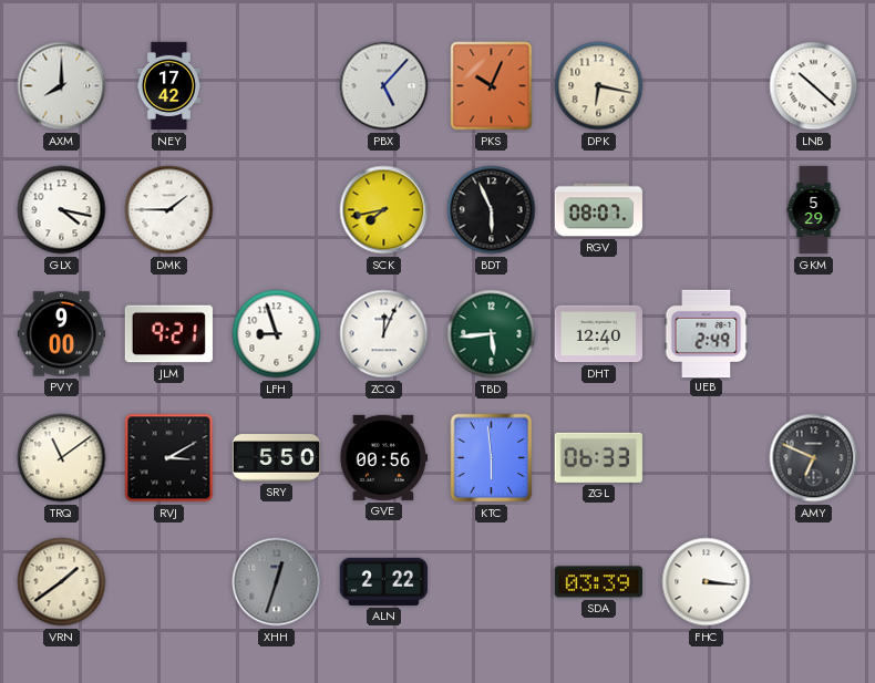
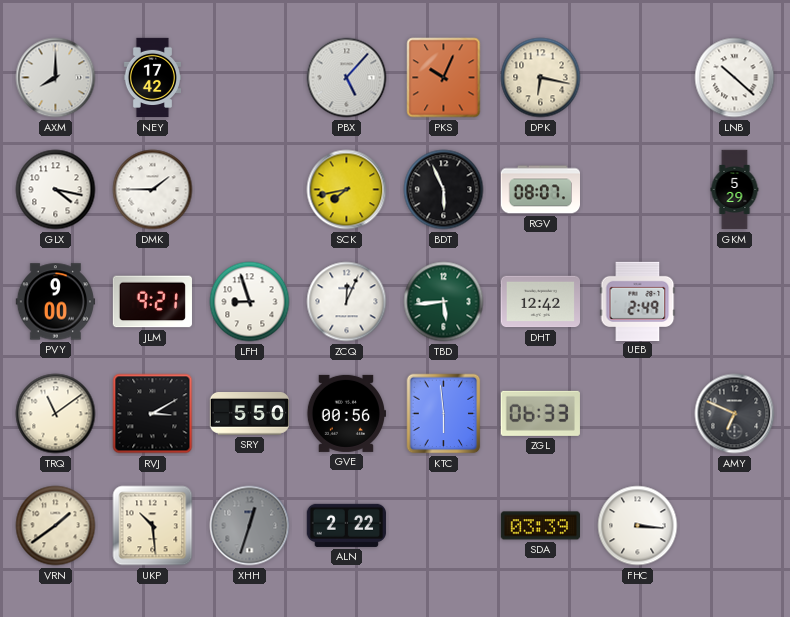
DHT: 12:40 -> 12:42
UKP: none -> 10:29
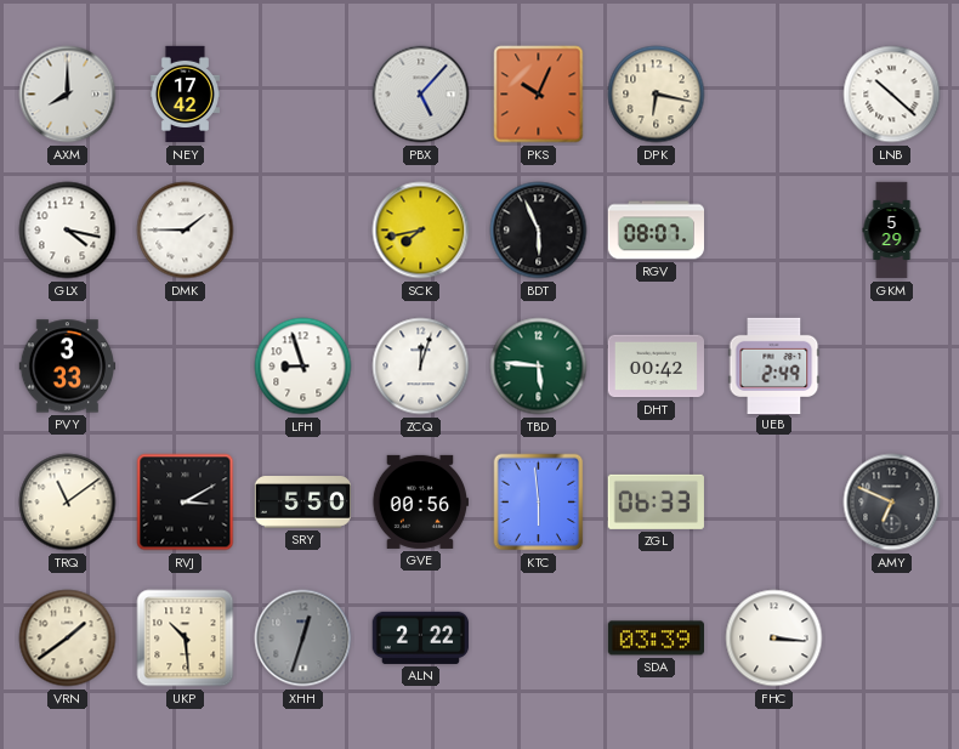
PVY: 9:00 -> 3:33
JLM: 9:21 -> none
ZCQ: 12:04 -> 12:03
TBD: 5:44 -> 5:46
DHT: 12:42 -> 00:42
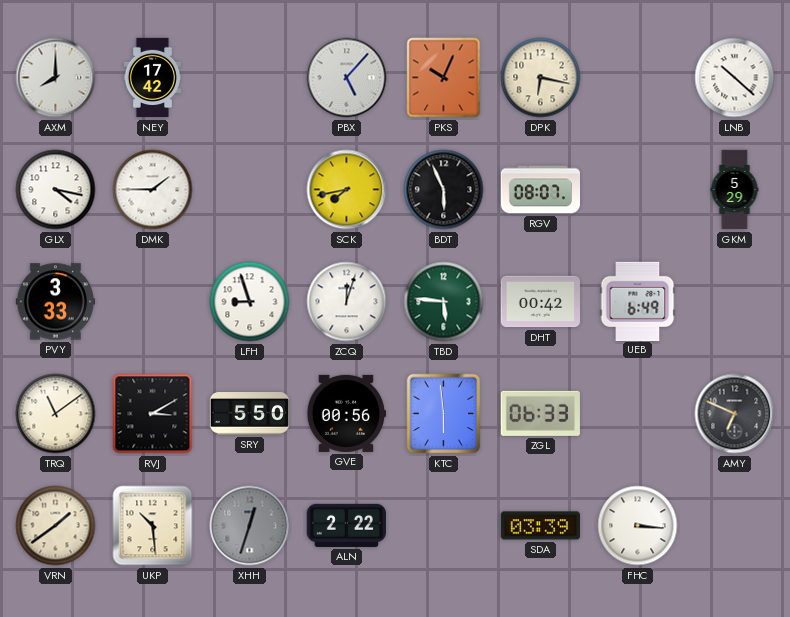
UEB: 2:49 -> 6:49
